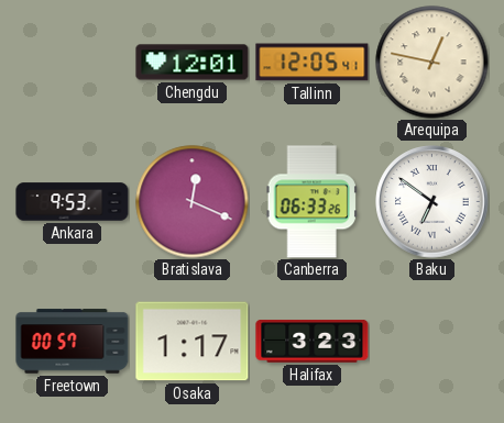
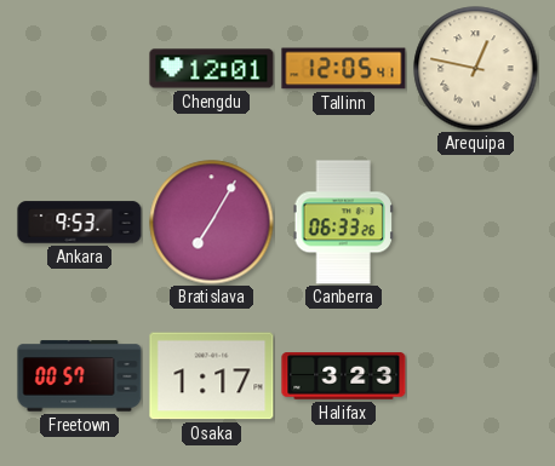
Bratislava: 12:19 -> 7:05
Baku: 6:51 -> none
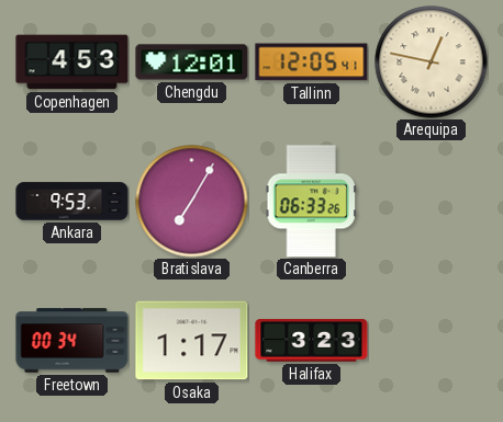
Copenhagen: none -> 4:53
Freetown: 00:57 -> 00:34
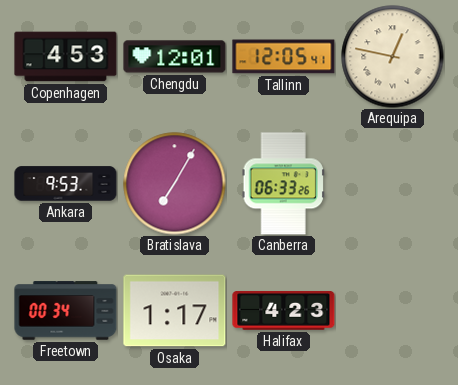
Halifax: 3:23 -> 4:23
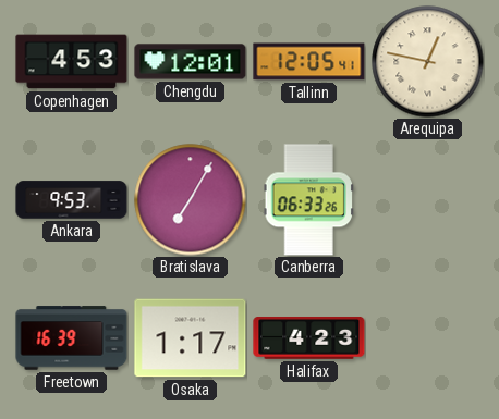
Freetown: 00:34 -> 16:39
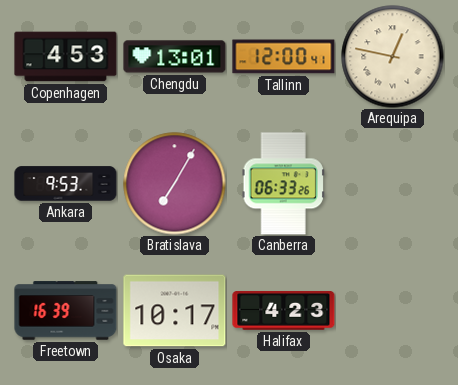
Chengdu: 12:01 -> 13:01
Tallinn: 12:05 -> 12:00
Osaka: 1:17 -> 10:17
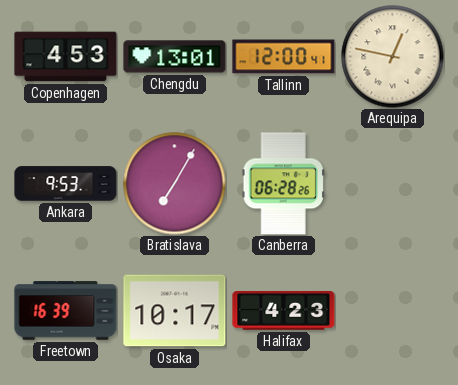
Canberra: 06:33 -> 06:28
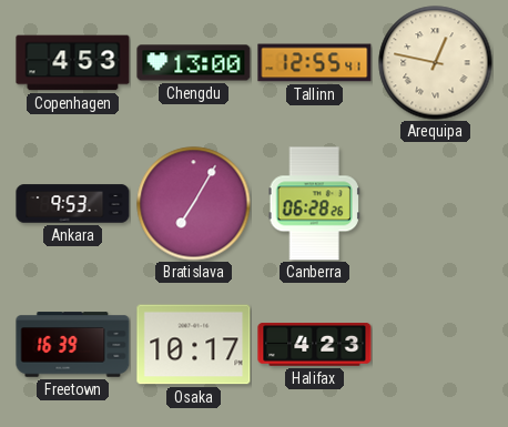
Chengdu: 13:01 -> 13:00
Tallinn: 12:00 -> 12:55
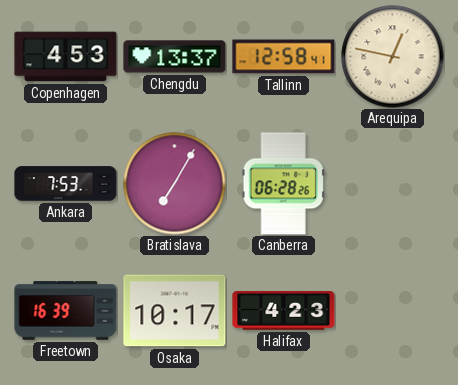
Chengdu: 13:00 -> 13:37
Tallinn: 12:55 -> 12:58
Ankara: 9:53 -> 7:53
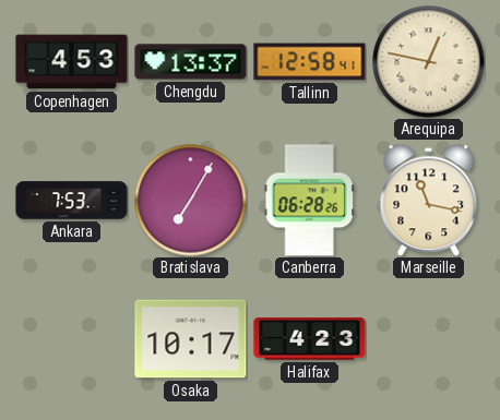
Marseille: none -> 11:17
Freetown: 16:39 -> none
